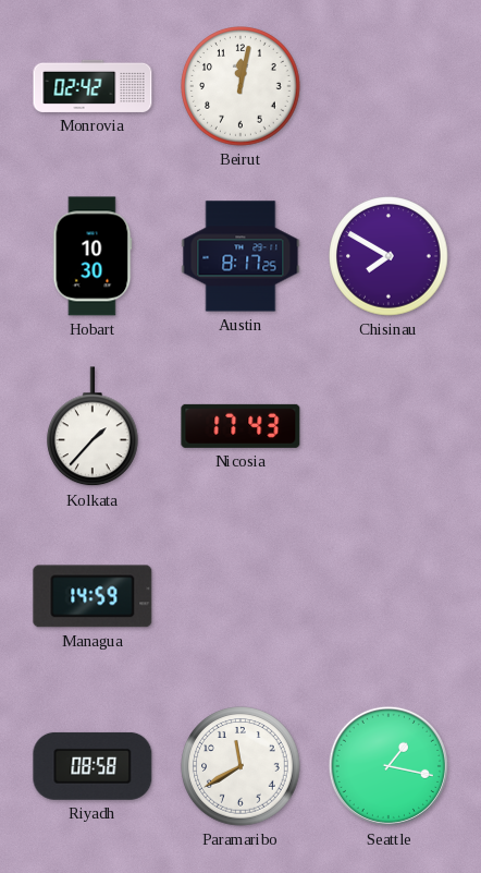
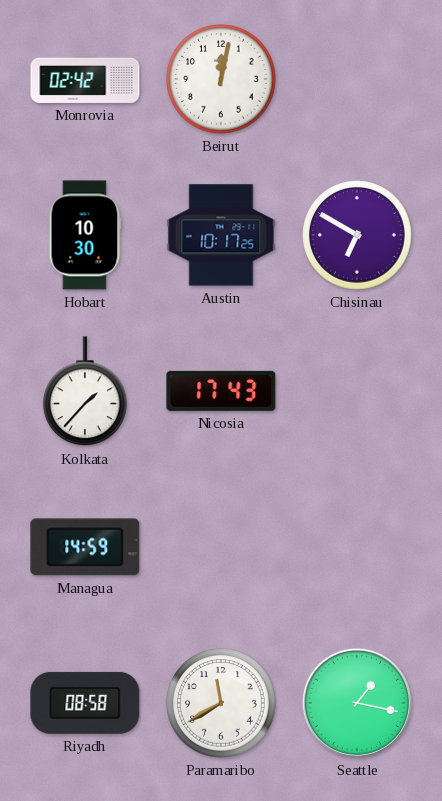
Austin: 8:17 -> 10:17
Chisinau: 7:50 -> 6:50
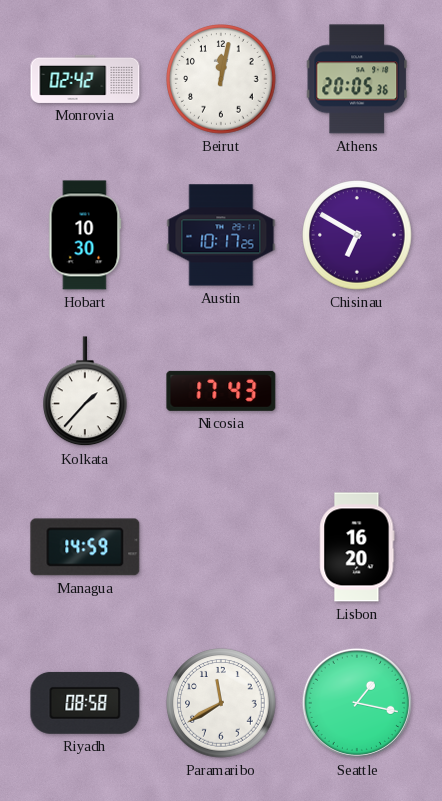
Athens: none -> 20:05
Lisbon: none -> 16:20
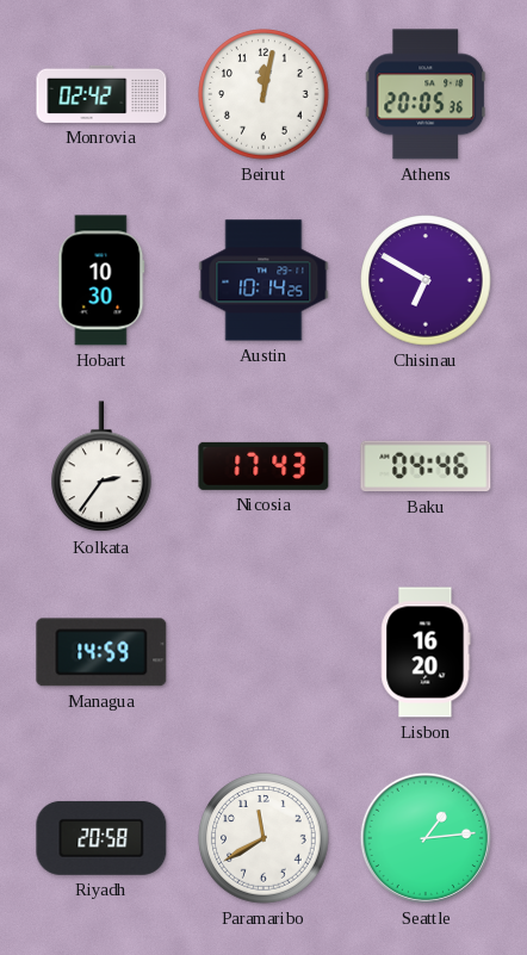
Austin: 10:17 -> 10:14
Kolkata: 1:37 -> 2:36
Baku: none -> 04:46
Riyadh: 08:58 -> 20:58
Seattle: 1:17 -> 1:14
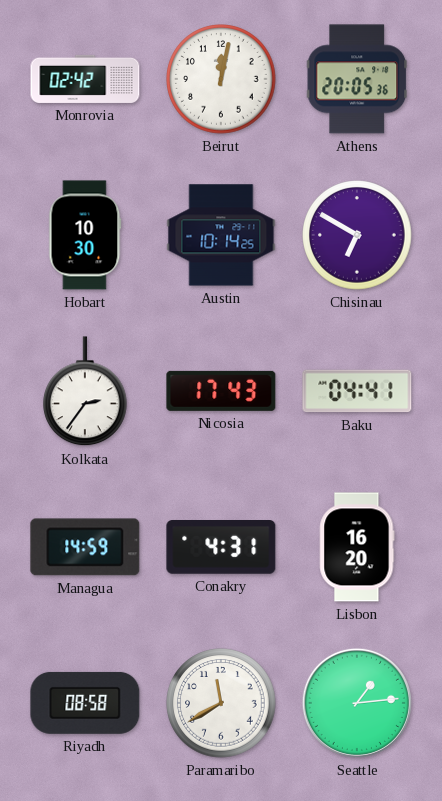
Baku: 04:46 -> 04:41
Conakry: none -> 4:31
Riyadh: 20:58 -> 08:58
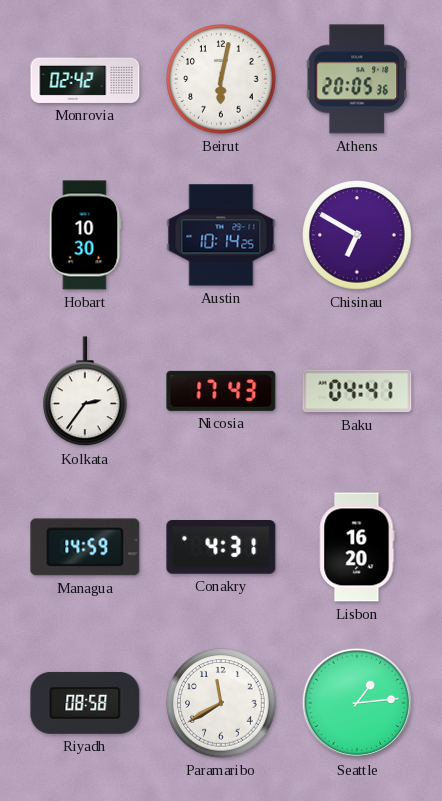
Beirut: 12:02 -> 6:02
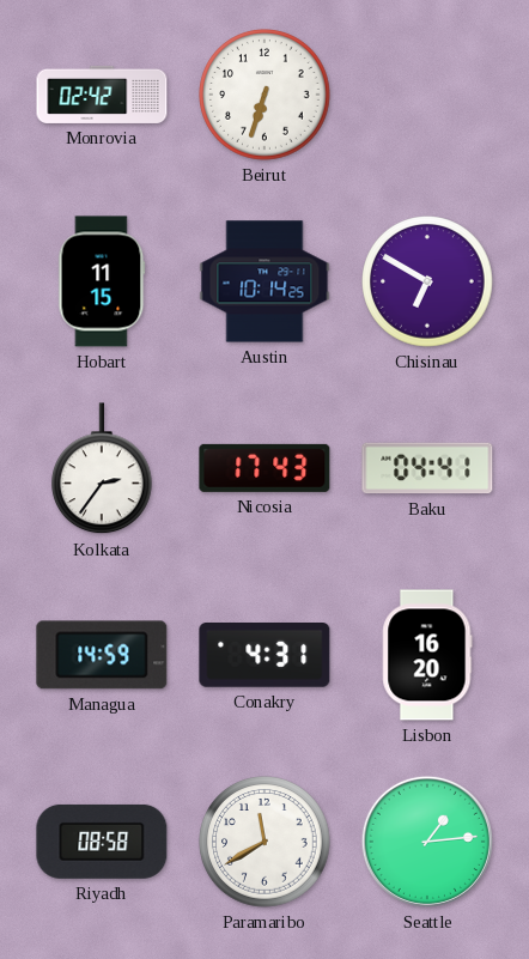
Beirut: 6:02 -> 6:33
Athens: 20:05 -> none
Hobart: 10:30 -> 11:15
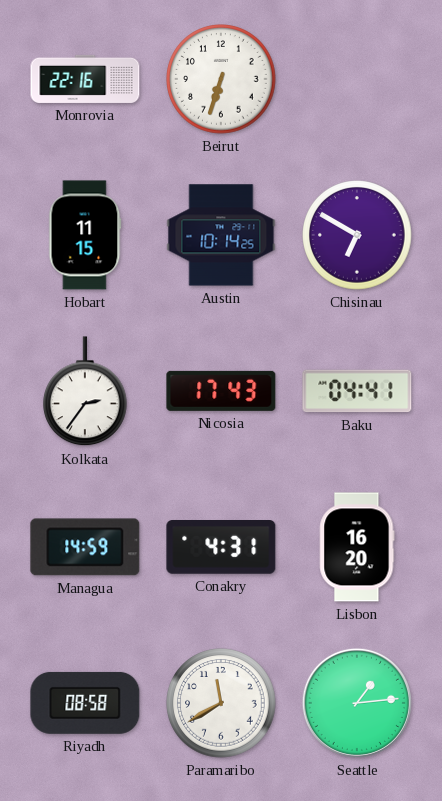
Monrovia: 02:42 -> 22:16
